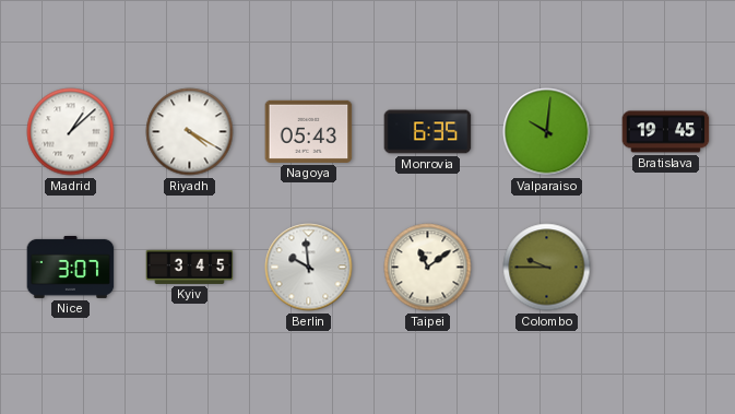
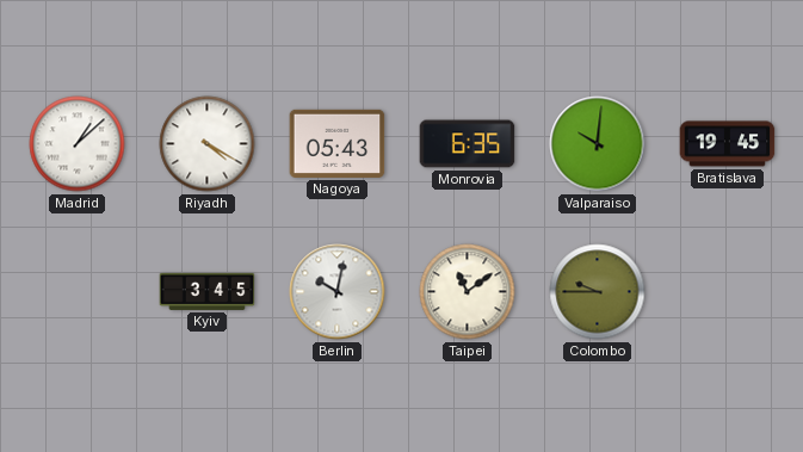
Nice: 3:07 -> none
Berlin: 9:59 -> 10:02
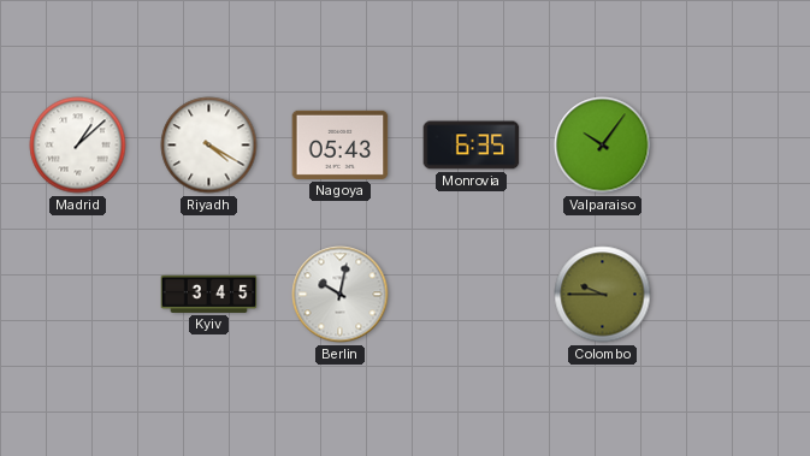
Valparaiso: 10:01 -> 10:06
Bratislava: 19:45 -> none
Taipei: 11:09 -> none
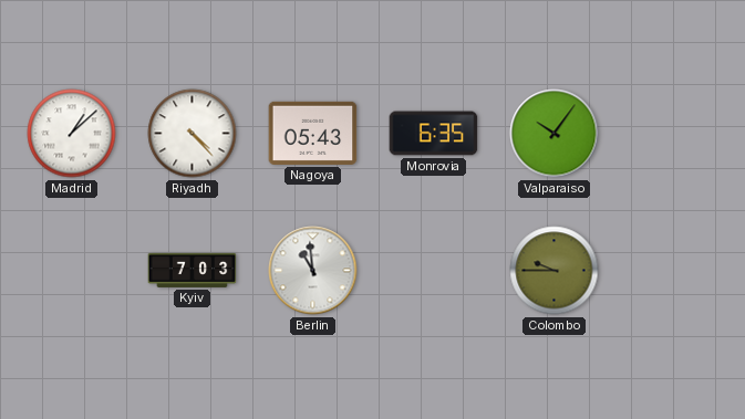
Riyadh: 4:20 -> 4:23
Kyiv: 3:45 -> 7:03
Berlin: 10:02 -> 10:59
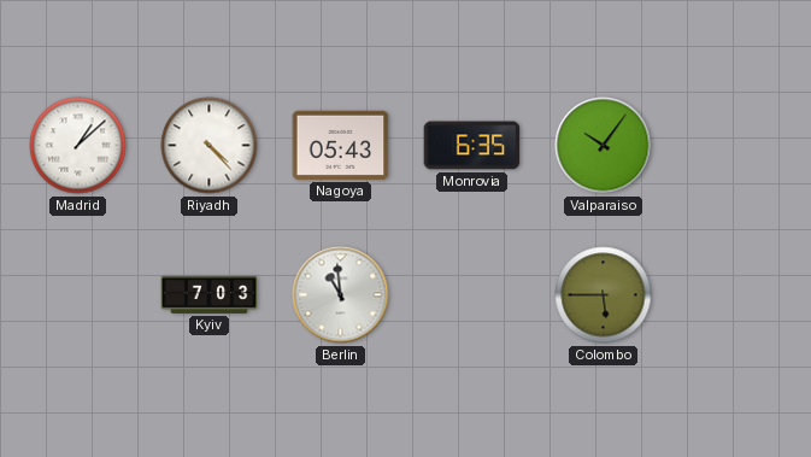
Colombo: 9:45 -> 5:45
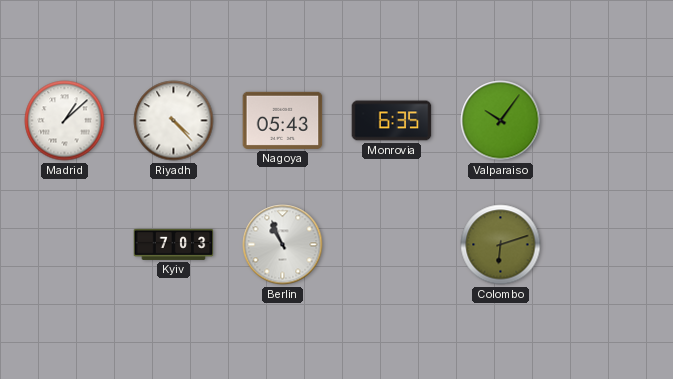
Berlin: 10:59 -> 10:56
Colombo: 5:45 -> 6:12
